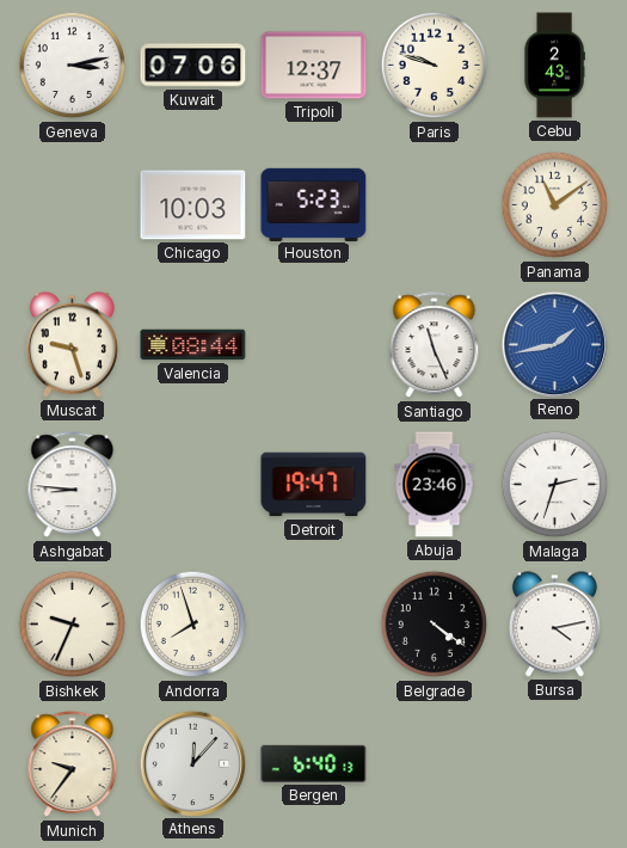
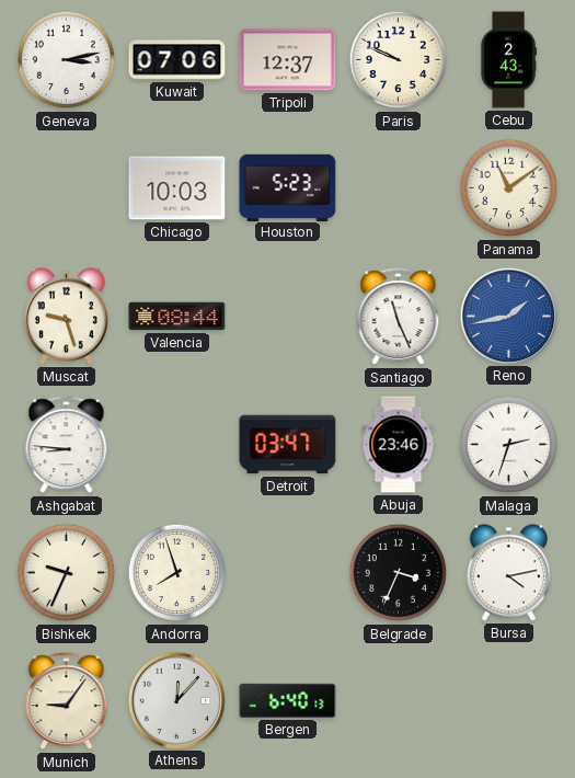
Paris: 9:48 -> 9:49
Detroit: 19:47 -> 03:47
Belgrade: 4:21 -> 3:34
Munich: 9:36 -> 9:06
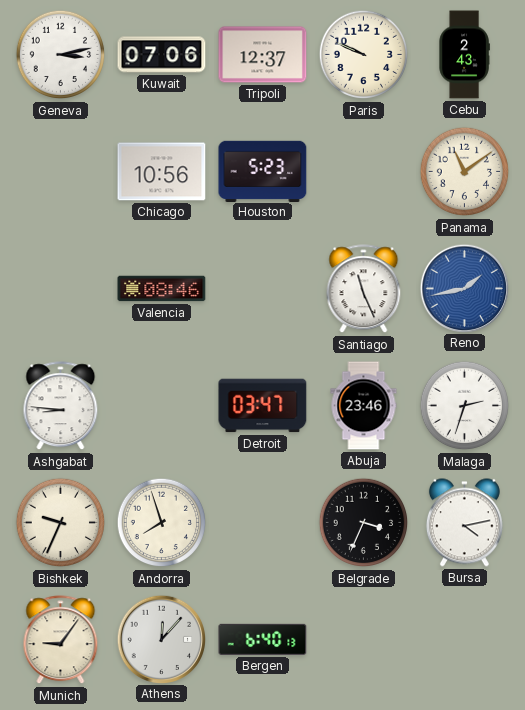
Chicago: 10:03 -> 10:56
Muscat: 9:27 -> none
Valencia: 08:44 -> 08:46
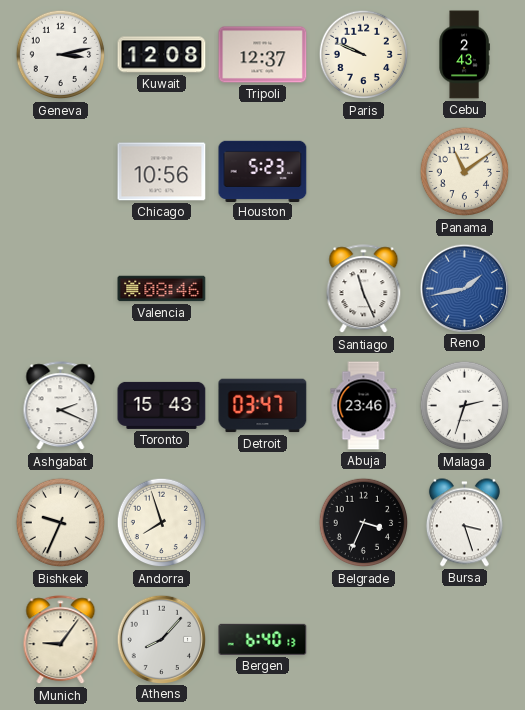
Kuwait: 07:06 -> 12:08
Ashgabat: 8:46 -> 2:19
Toronto: none -> 15:43
Bursa: 4:13 -> 3:27
Athens: 12:07 -> 8:07
